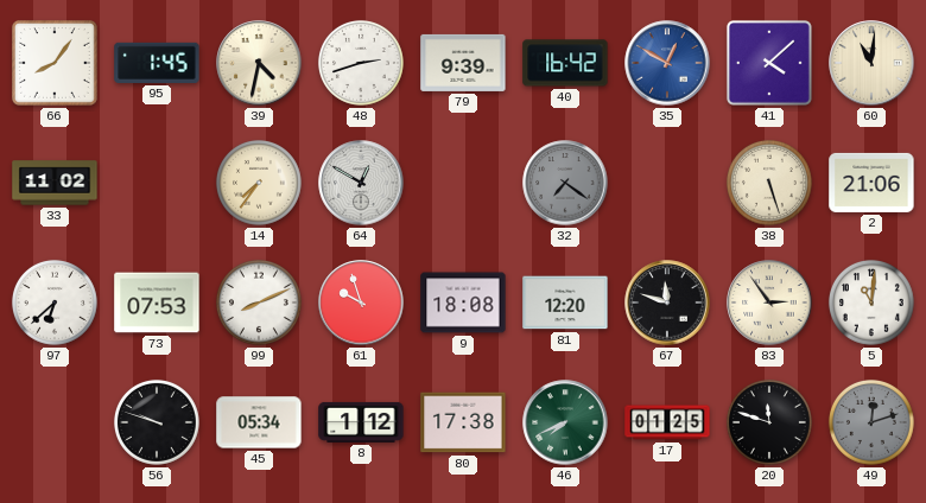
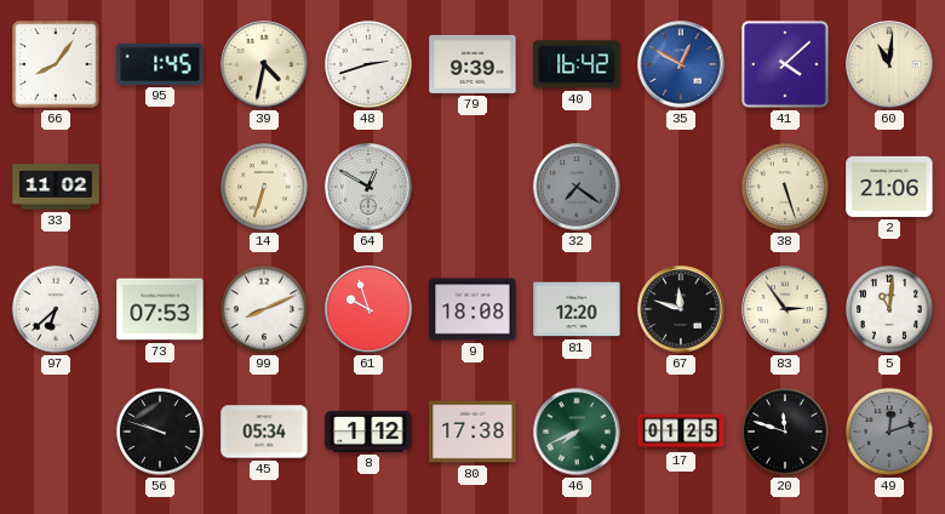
14: 7:36 -> 6:33
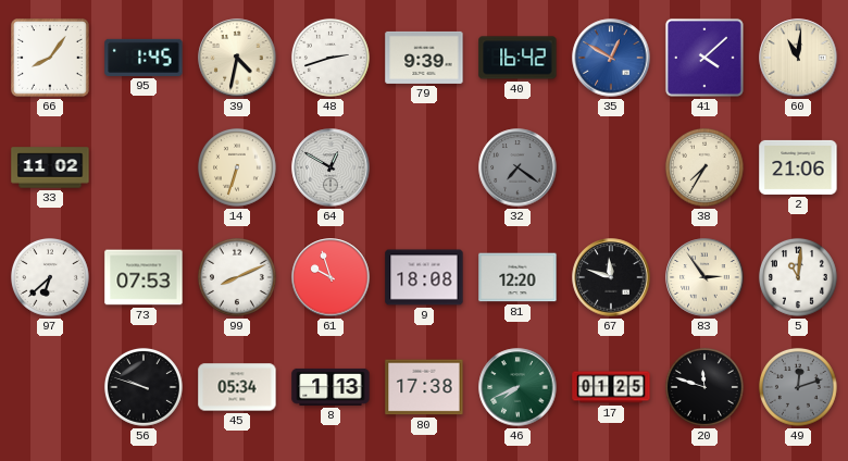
38: 5:27 -> 7:35
8: 1:12 -> 1:13
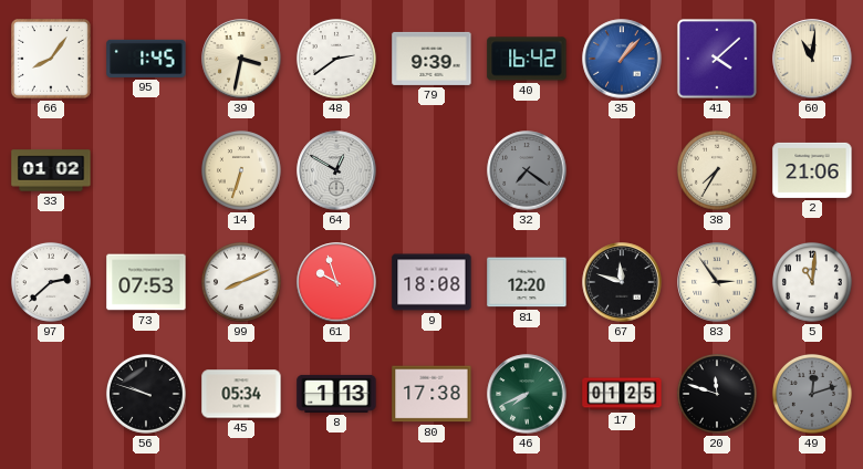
39: 4:32 -> 3:32
48: 2:42 -> 2:39
35: 12:50 -> 1:07
33: 11:02 -> 01:02
97: 6:38 -> 2:38
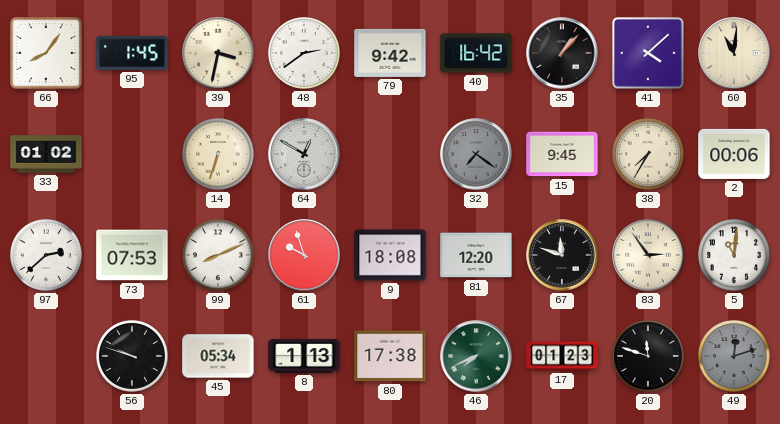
79: 9:39 -> 9:42
35 dial: blue -> black
15: none -> 9:45
2: 21:06 -> 00:06
17: 01:25 -> 01:23
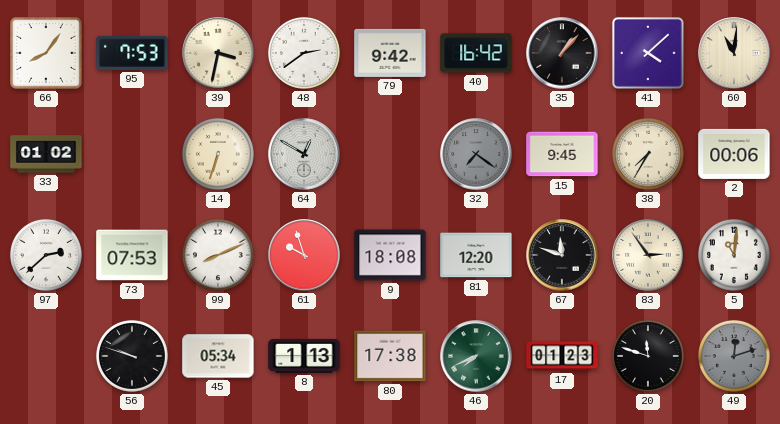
95: 1:45 -> 7:53
